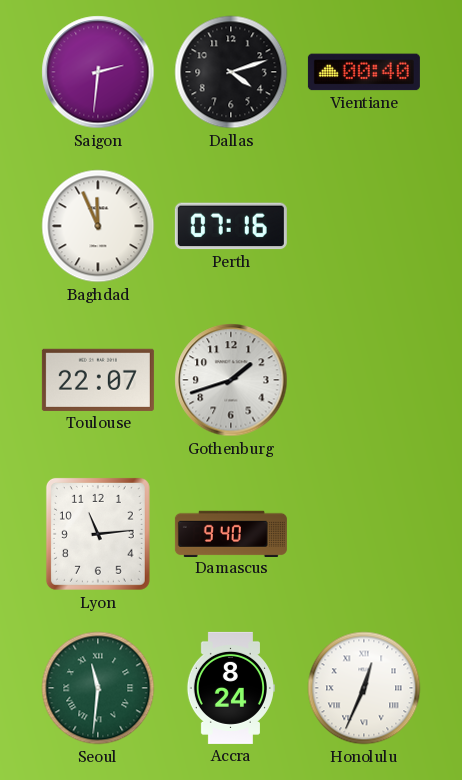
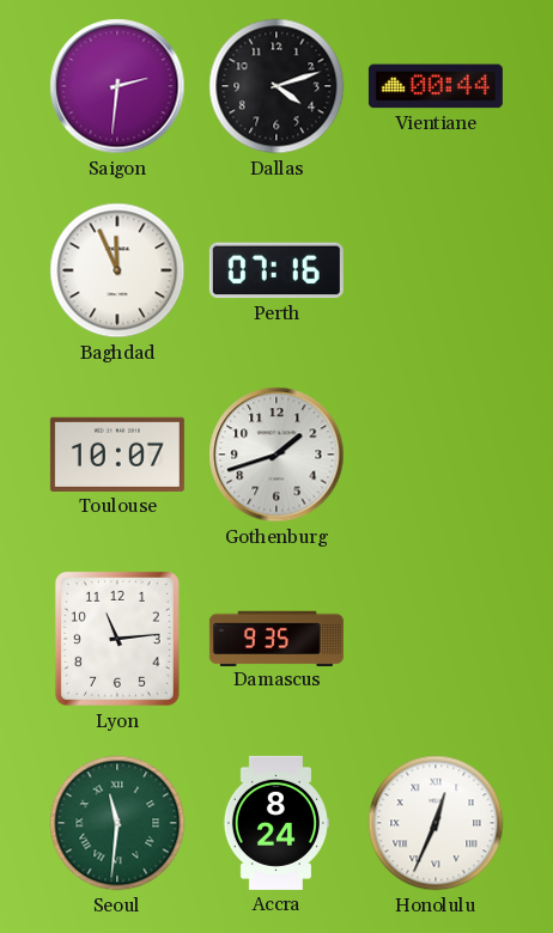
Vientiane: 00:40 -> 00:44
Toulouse: 22:07 -> 10:07
Damascus: 9:40 -> 9:35
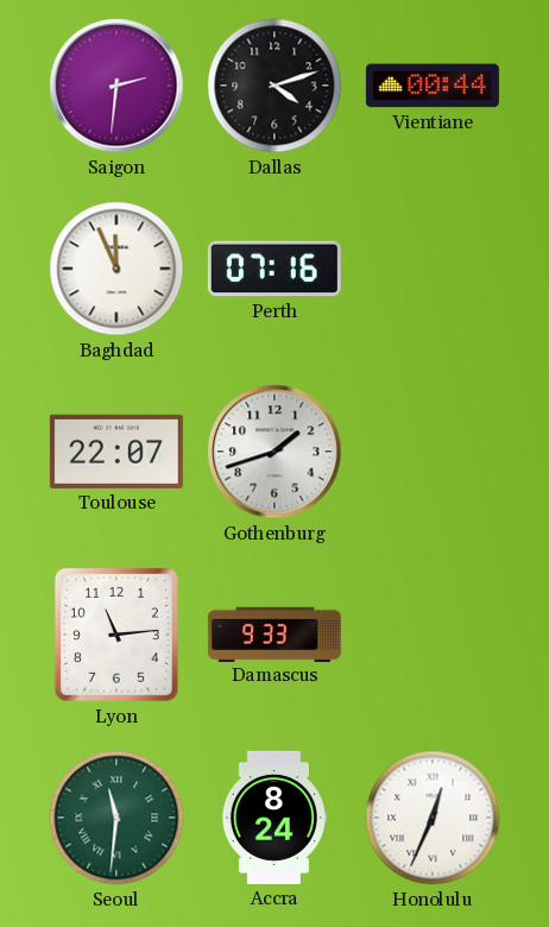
Toulouse: 10:07 -> 22:07
Damascus: 9:35 -> 9:33
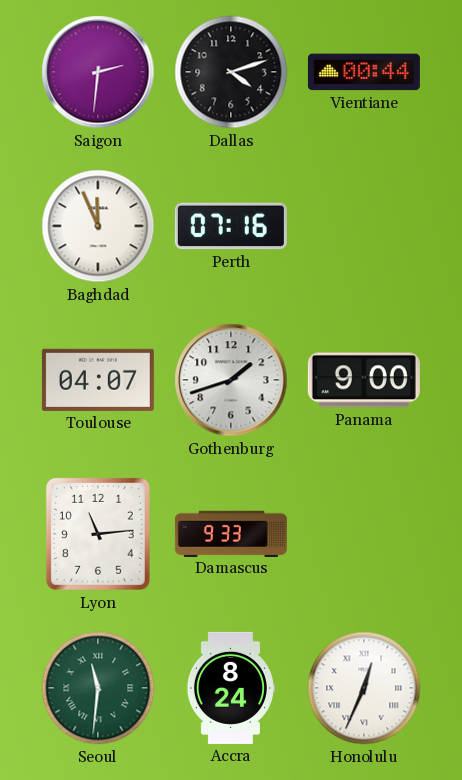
Toulouse: 22:07 -> 04:07
Panama: none -> 9:00
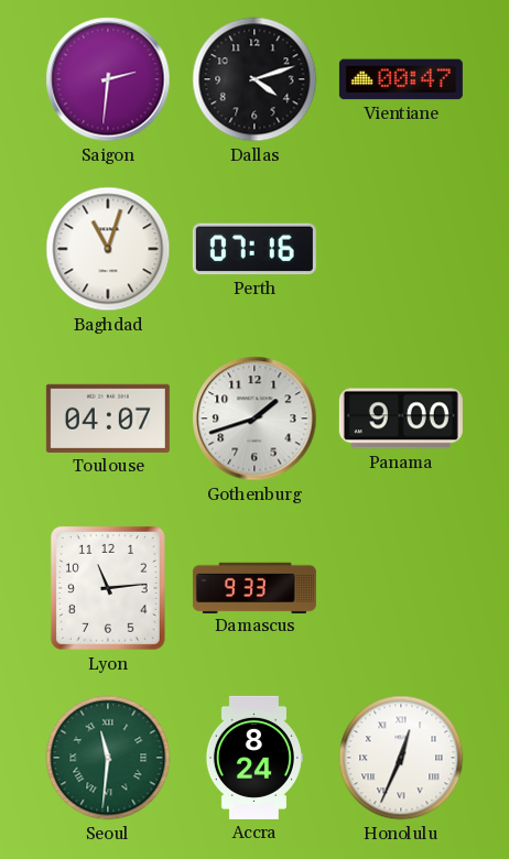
Vientiane: 00:44 -> 00:47
Baghdad: 11:56 -> 11:03
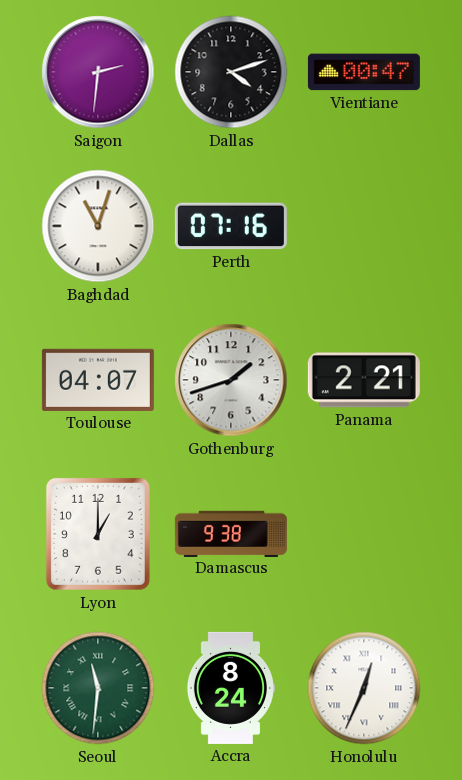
Panama: 9:00 -> 2:21
Lyon: 11:14 -> 1:00
Damascus: 9:33 -> 9:38
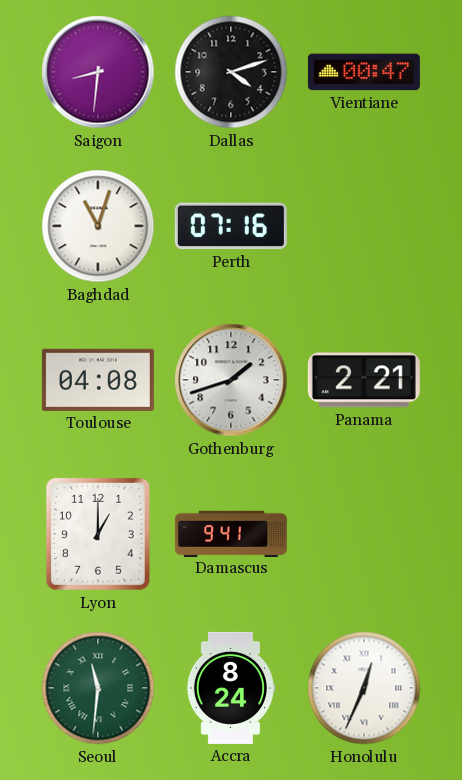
Saigon: 2:31 -> 8:31
Toulouse: 04:07 -> 04:08
Damascus: 9:38 -> 9:41
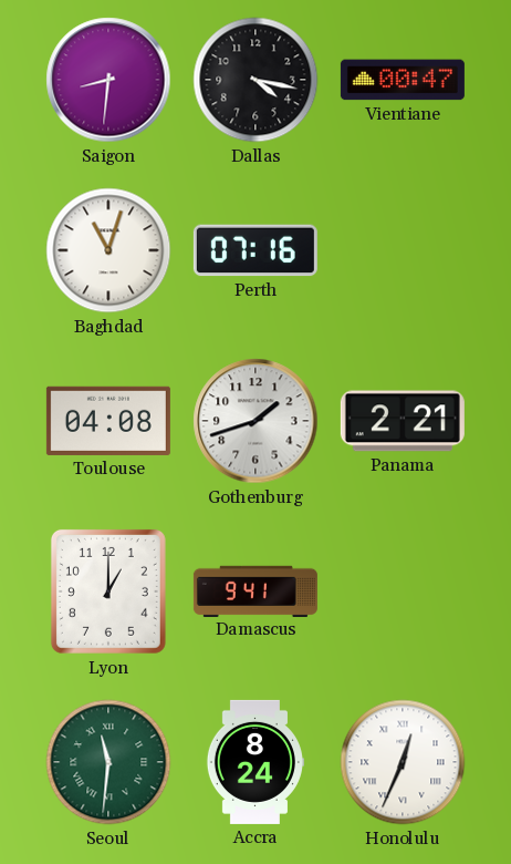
Dallas: 4:12 -> 4:17
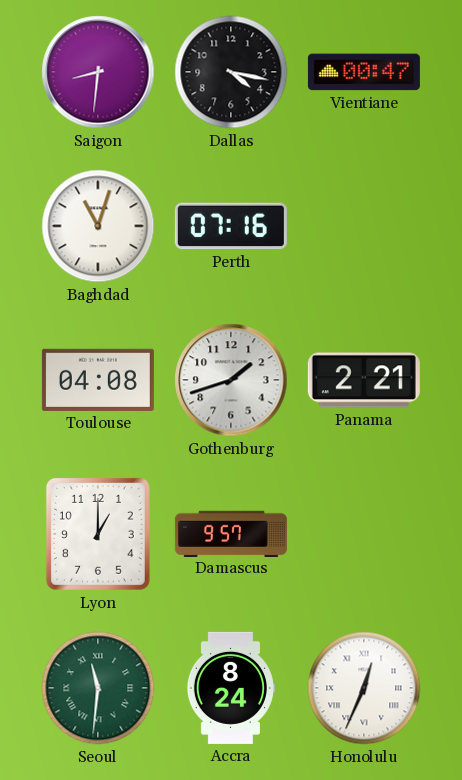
Damascus: 9:41 -> 9:57
